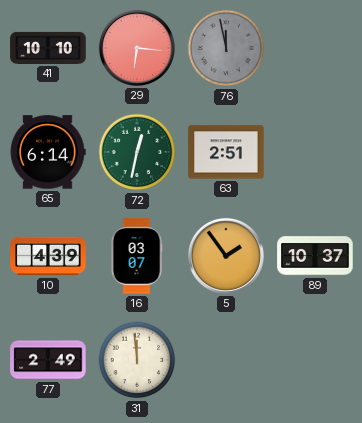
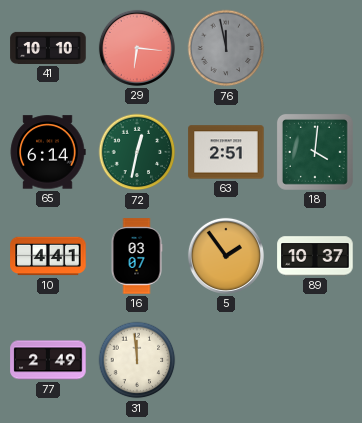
18: none -> 4:01
10: 4:39 -> 4:41
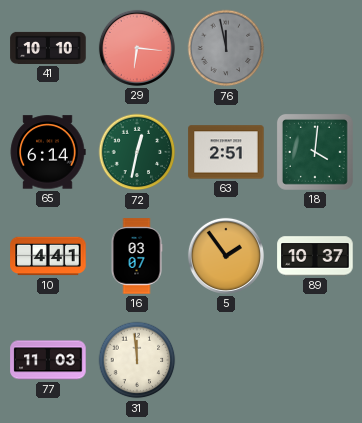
77: 2:49 -> 11:03
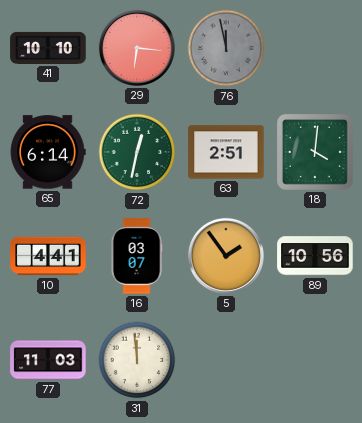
89: 10:37 -> 10:56
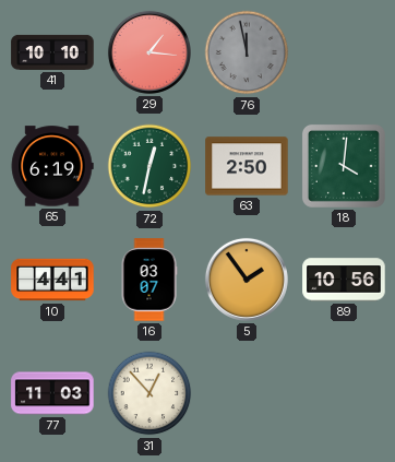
29: 6:16 -> 1:16
65: 6:14 -> 6:19
63: 2:51 -> 2:50
31: 11:59 -> 12:53
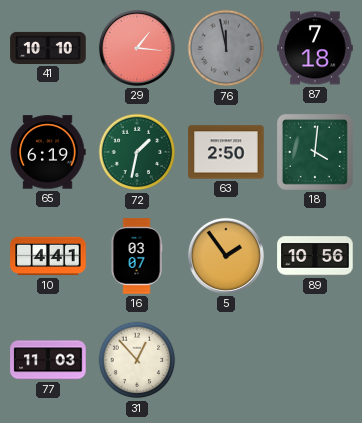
87: none -> 7:18
72: 12:32 -> 1:32
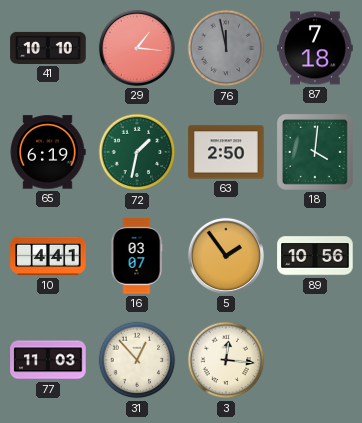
3: none -> 12:16
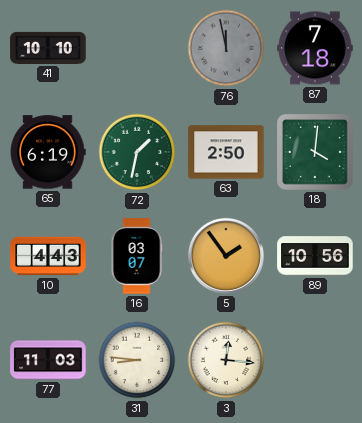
29: 1:16 -> none
10: 4:41 -> 4:43
31: 12:53 -> 8:46
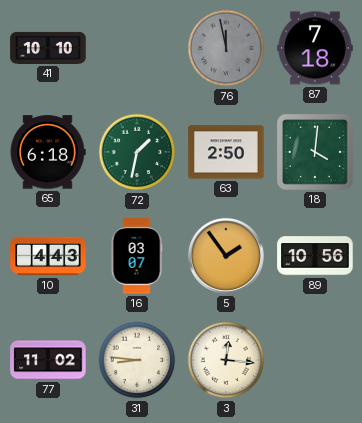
65: 6:19 -> 6:18
77: 11:03 -> 11:02
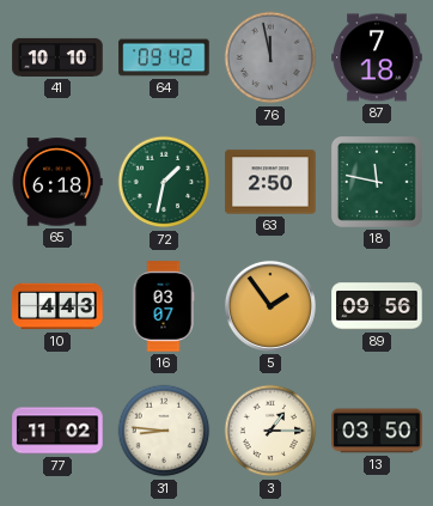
64: none -> 09:42
18: 4:01 -> 11:47
89: 10:56 -> 09:56
3: 12:16 -> 1:15
13: none -> 03:50
